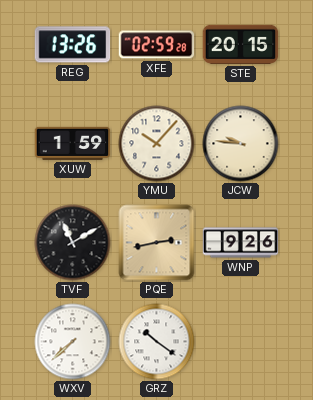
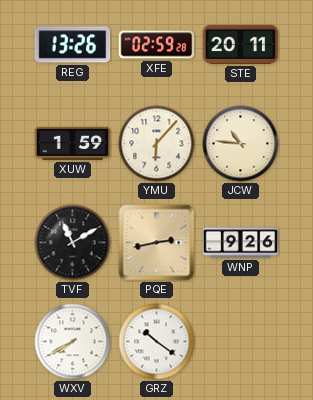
STE: 20:15 -> 20:11
YMU: 10:07 -> 6:07
JCW: 9:46 -> 10:46
WXV: 7:38 -> 7:40
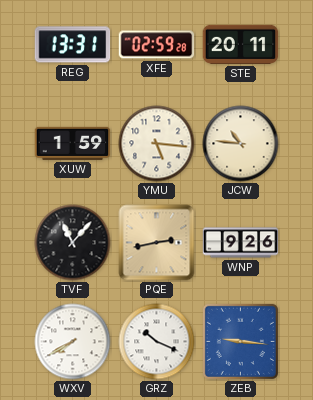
REG: 13:26 -> 13:31
YMU: 6:07 -> 5:16
TVF: 11:10 -> 11:07
GRZ: 10:21 -> 10:19
ZEB: none -> 9:16
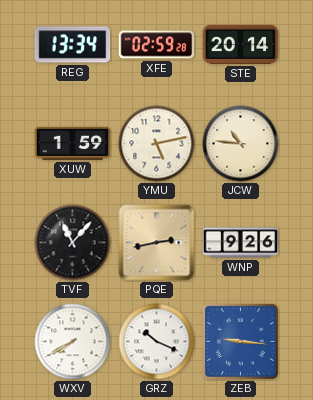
REG: 13:31 -> 13:34
STE: 20:11 -> 20:14
YMU: 5:16 -> 5:13
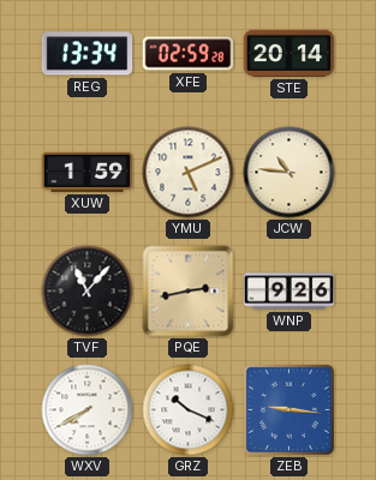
YMU: 5:13 -> 5:11
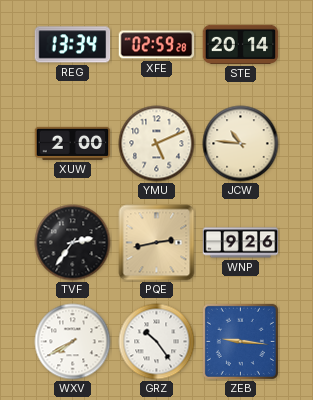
XUW: 1:59 -> 2:00
TVF: 11:07 -> 2:36
GRZ: 10:19 -> 10:24
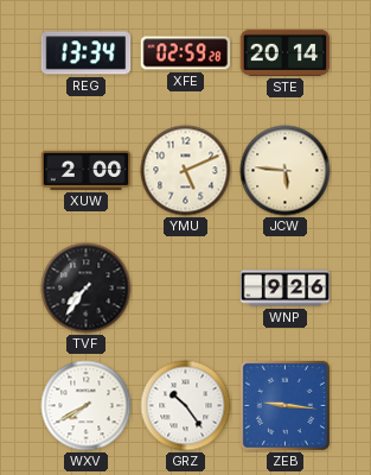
JCW: 10:46 -> 5:46
TVF: 2:36 -> 7:36
PQE: 2:43 -> none
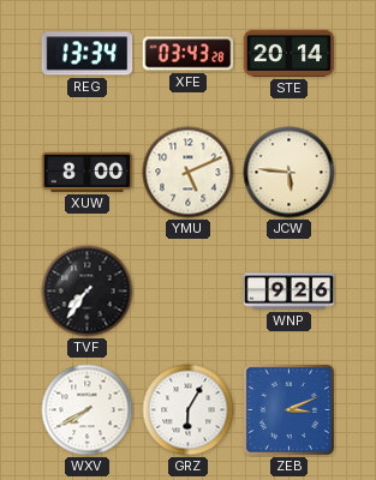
XFE: 02:59 -> 03:43
XUW: 2:00 -> 8:00
GRZ: 10:24 -> 6:05
ZEB: 9:16 -> 3:11
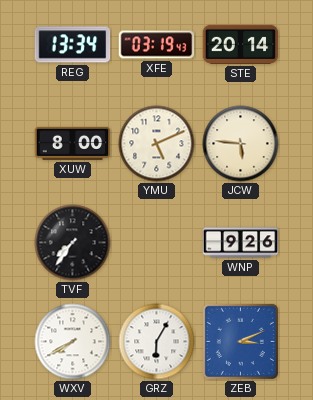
XFE: 03:43 -> 03:19
